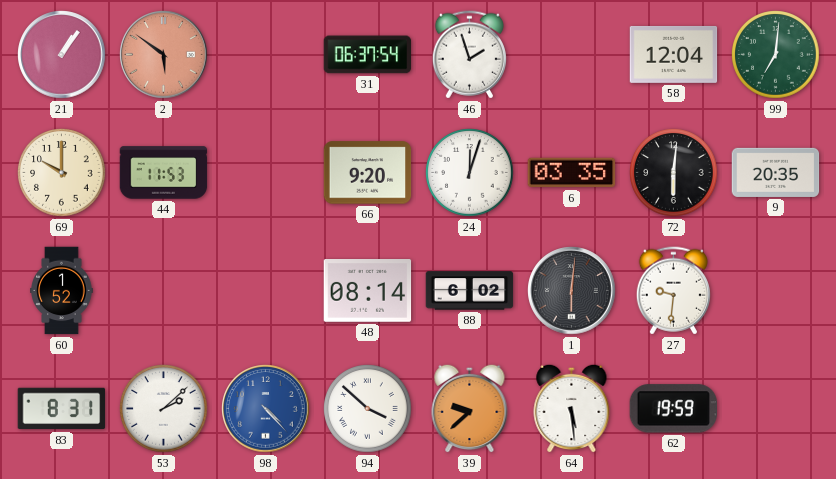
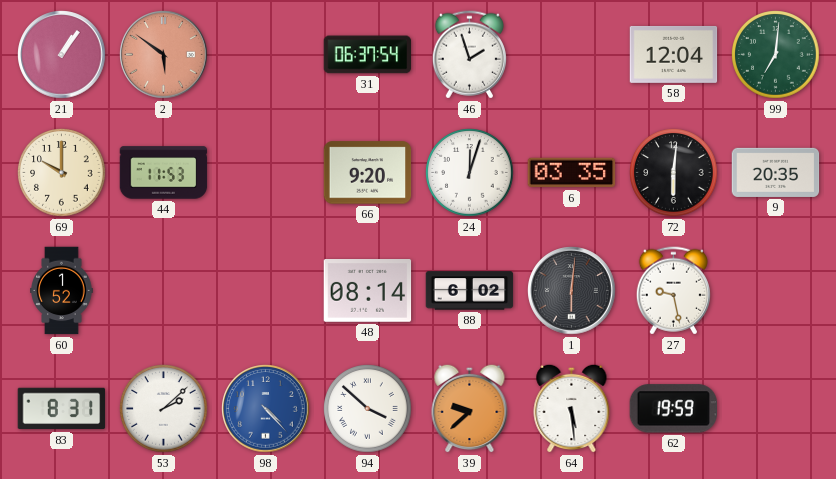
27: 9:31 -> 9:28
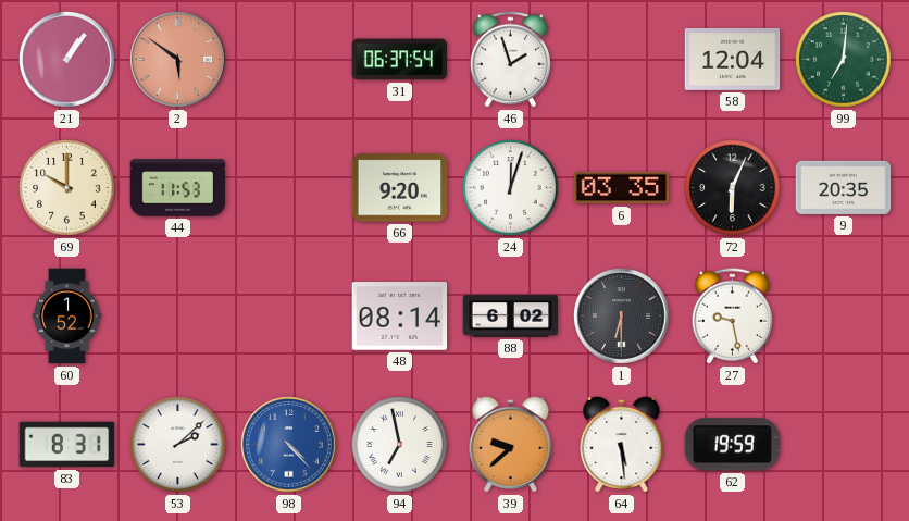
72: 6:01 -> 6:04
1: 6:01 -> 6:30
94: 3:52 -> 6:58
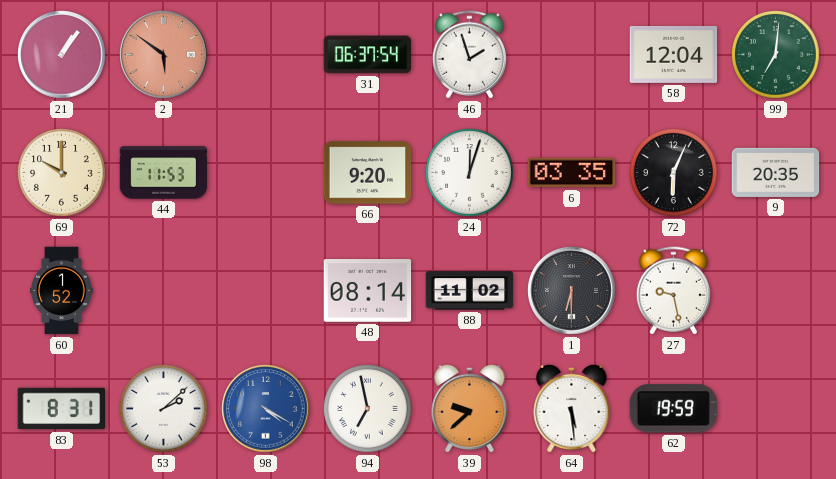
88: 6:02 -> 11:02
98: 4:23 -> 4:20
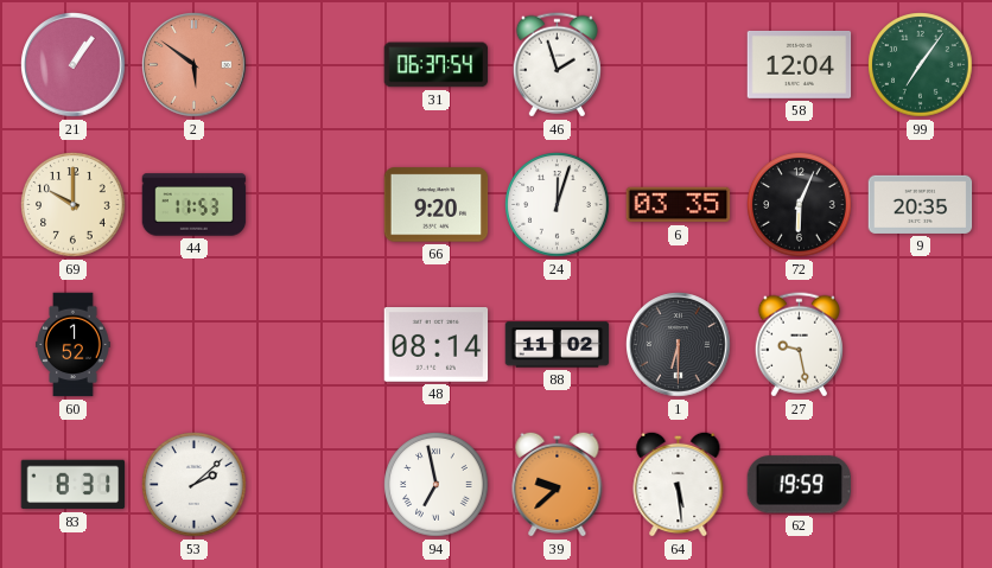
99: 7:01 -> 7:06
98: 4:20 -> none
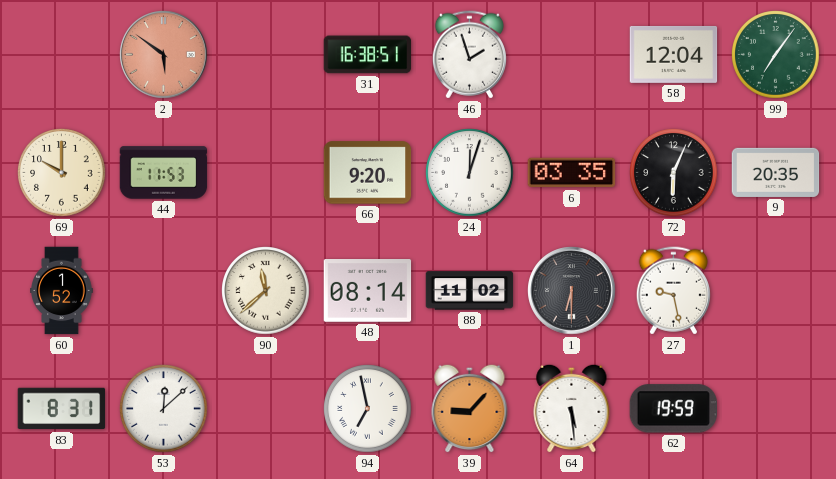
21: 1:06 -> none
31: 06:37 -> 16:38
90: none -> 11:38
53: 2:08 -> 12:08
39: 9:38 -> 9:07
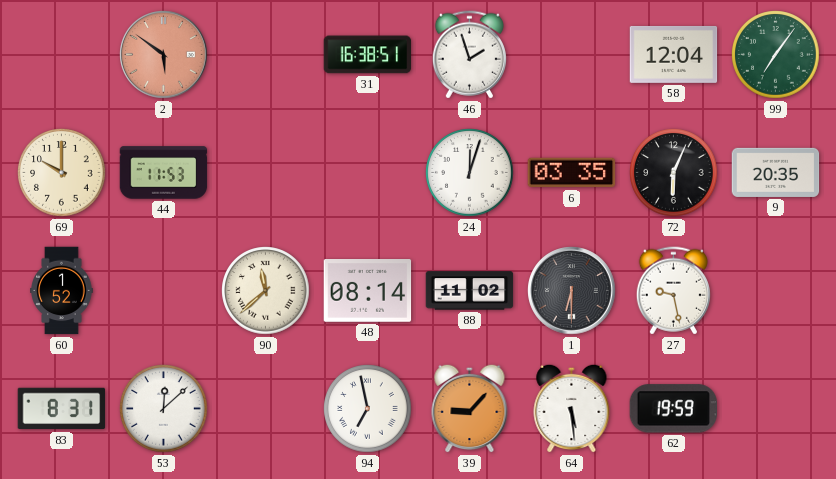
66: 9:20 -> none
